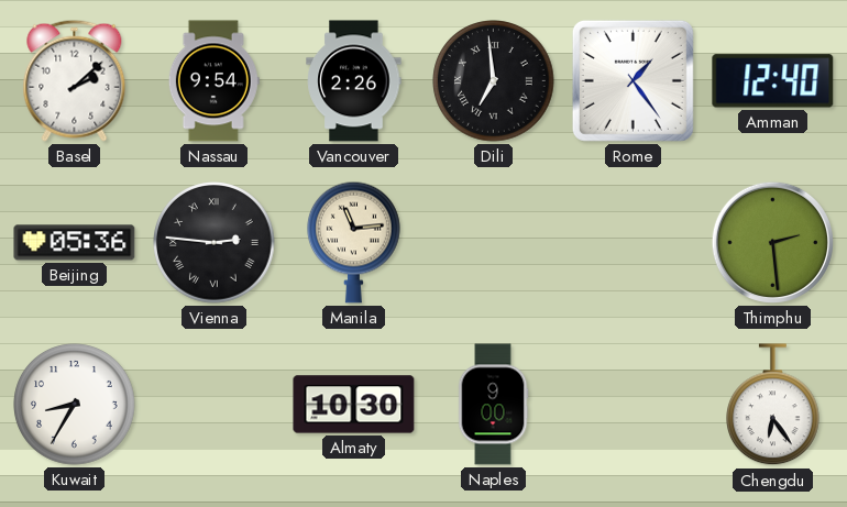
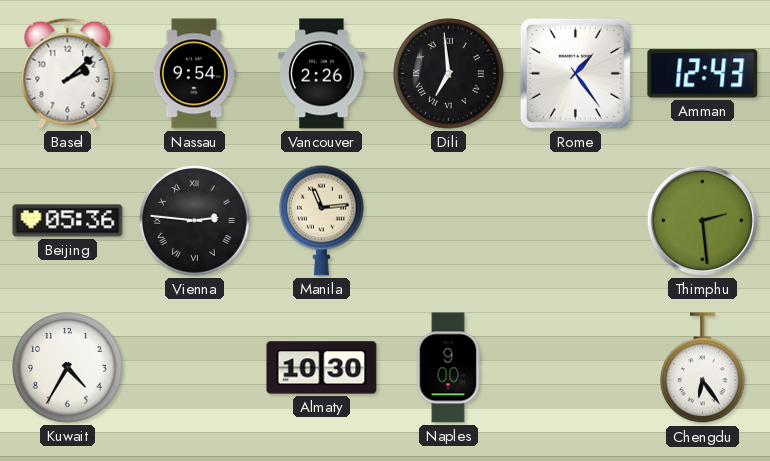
Amman: 12:40 -> 12:43
Kuwait: 8:35 -> 4:35
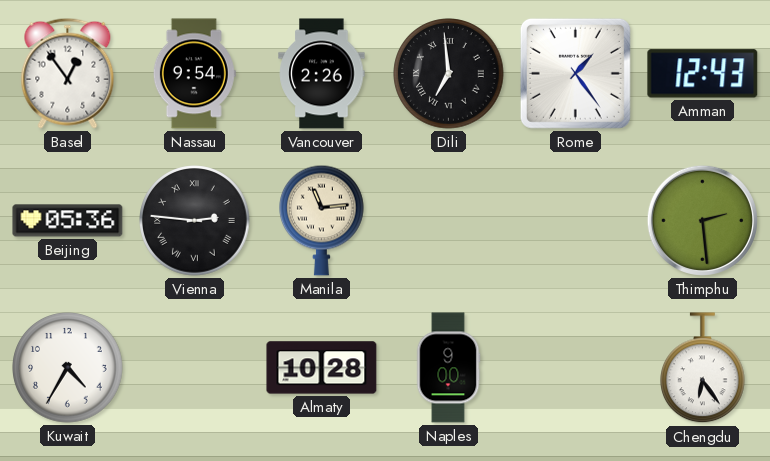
Basel: 2:08 -> 12:54
Almaty: 10:30 -> 10:28
